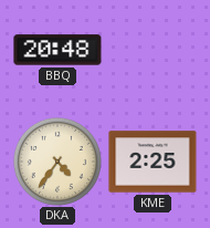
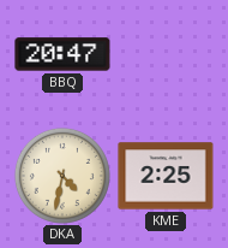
BBQ: 20:48 -> 20:47
DKA: 4:36 -> 4:32
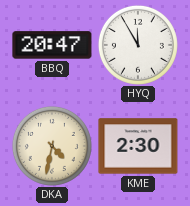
HYQ: none -> 11:55
KME: 2:25 -> 2:30
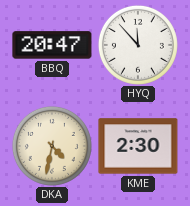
HYQ: 11:55 -> 11:53
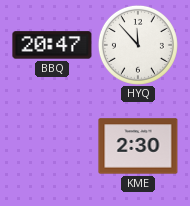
DKA: 4:32 -> none
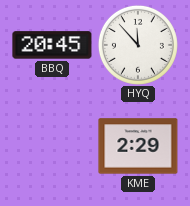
BBQ: 20:47 -> 20:45
KME: 2:30 -> 2:29
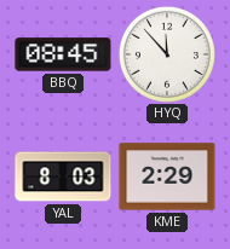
BBQ: 20:45 -> 08:45
YAL: none -> 8:03
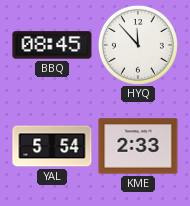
YAL: 8:03 -> 5:54
KME: 2:29 -> 2:33
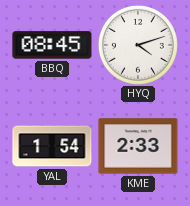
HYQ: 11:53 -> 4:12
YAL: 5:54 -> 1:54
